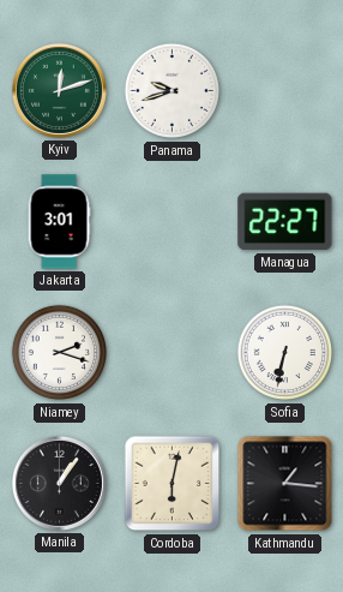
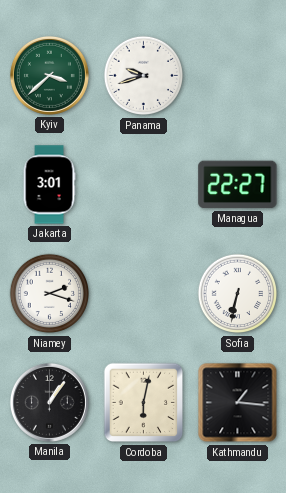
Kyiv: 12:12 -> 3:38
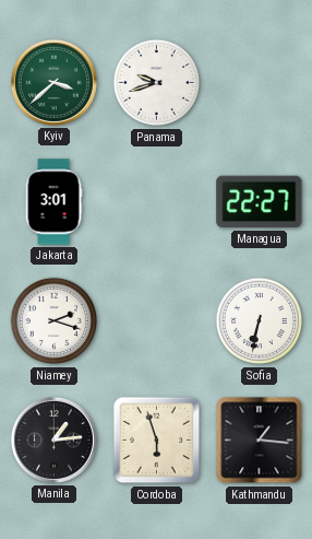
Manila: 1:06 -> 1:14
Cordoba: 6:02 -> 5:57
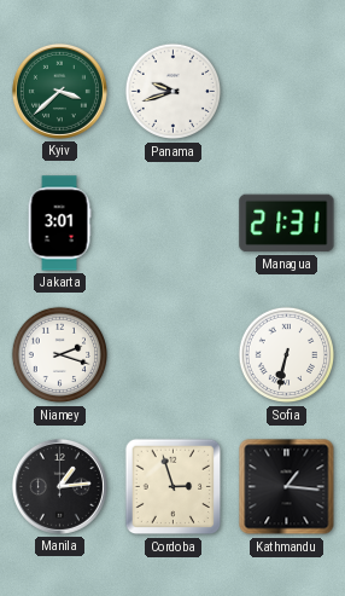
Managua: 22:27 -> 21:31
Cordoba: 5:57 -> 2:57
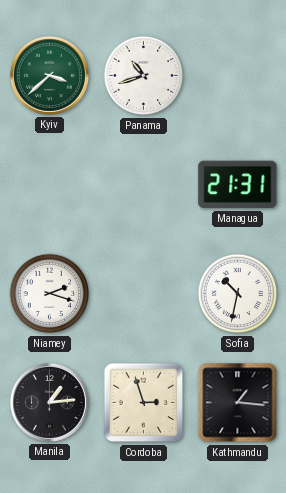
Panama: 9:42 -> 10:42
Jakarta: 3:01 -> none
Sofia: 6:32 -> 10:32
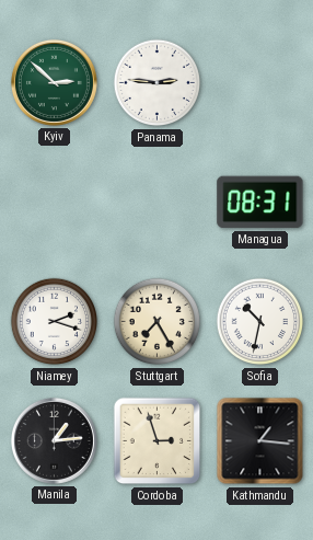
Kyiv: 3:38 -> 2:52
Panama: 10:42 -> 2:46
Managua: 21:31 -> 08:31
Stuttgart: none -> 7:25
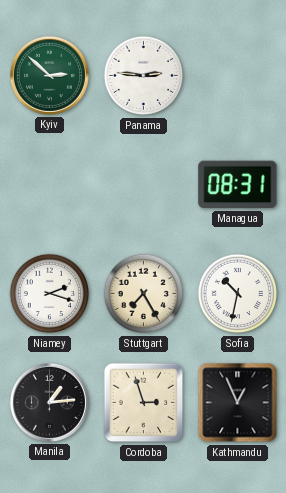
Kathmandu: 1:16 -> 12:56
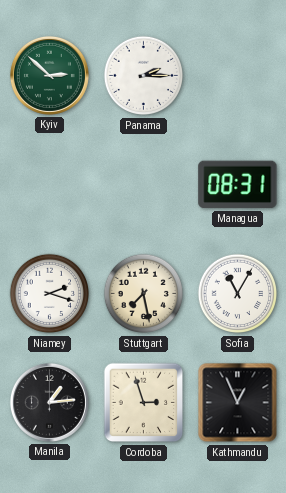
Panama: 2:46 -> 2:15
Stuttgart: 7:25 -> 7:28
Sofia: 10:32 -> 11:05
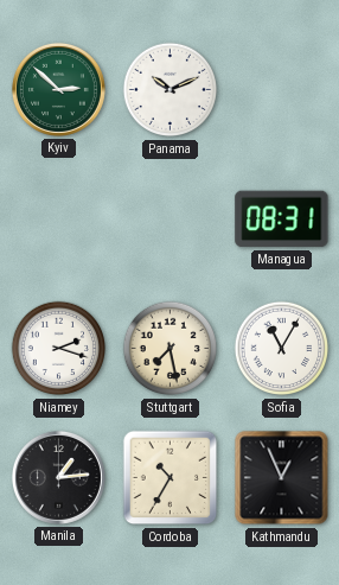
Panama: 2:15 -> 10:11
Cordoba: 2:57 -> 10:35
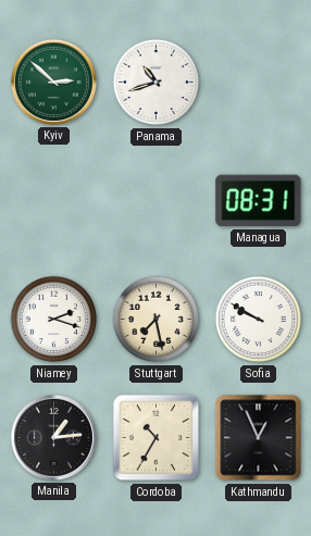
Panama: 10:11 -> 10:42
Sofia: 11:05 -> 9:50
